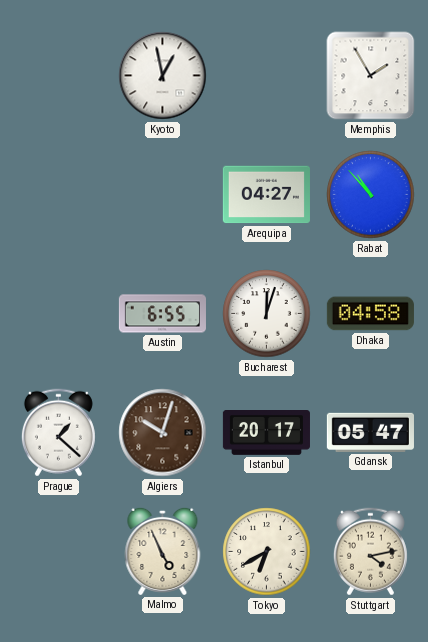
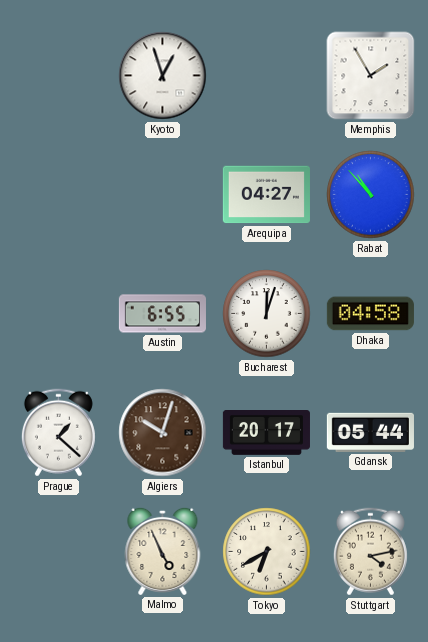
Kyoto: 12:58 -> 12:57
Gdansk: 05:47 -> 05:44
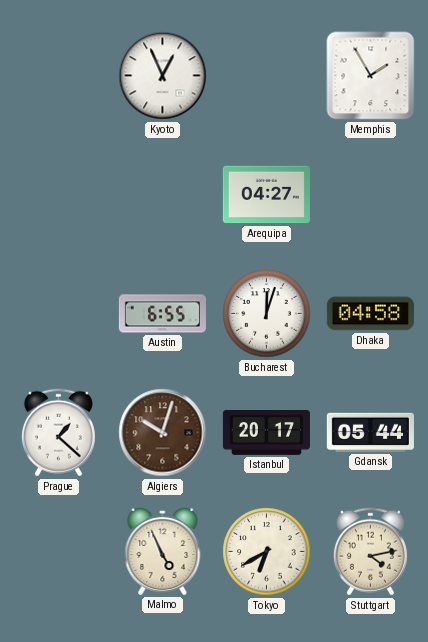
Kyoto: 12:57 -> 12:56
Rabat: 10:53 -> none
